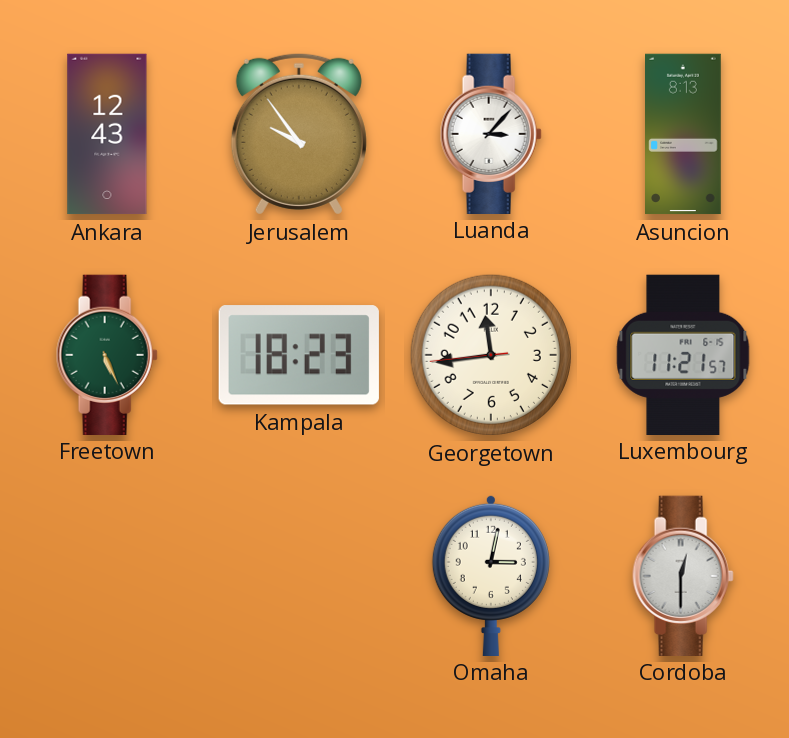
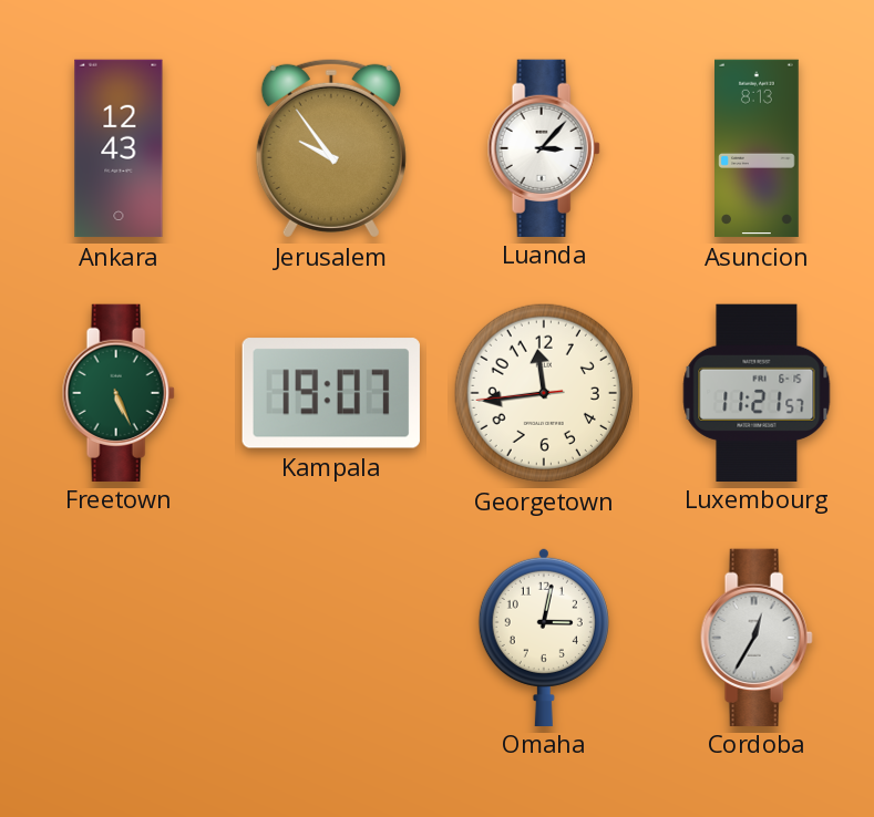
Kampala: 18:23 -> 19:07
Cordoba: 12:30 -> 12:35
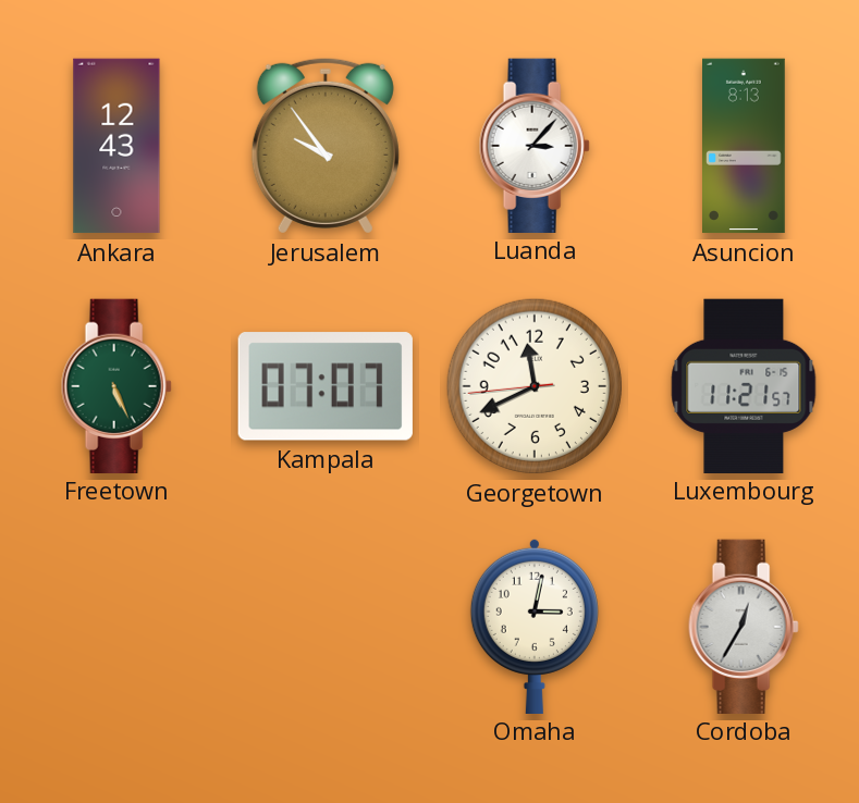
Kampala: 19:07 -> 07:07
Georgetown: 11:43 -> 11:40
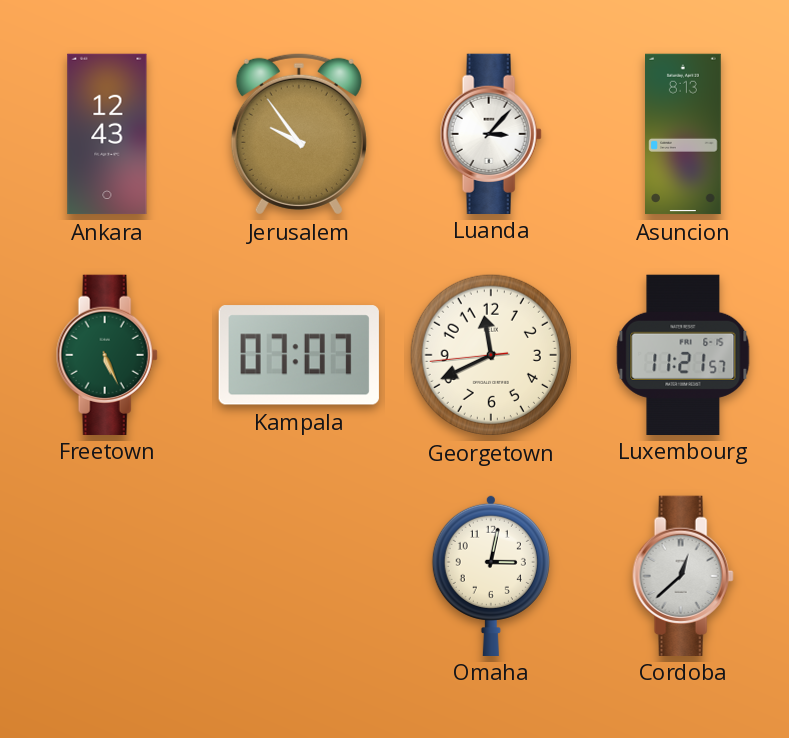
Cordoba: 12:35 -> 12:38
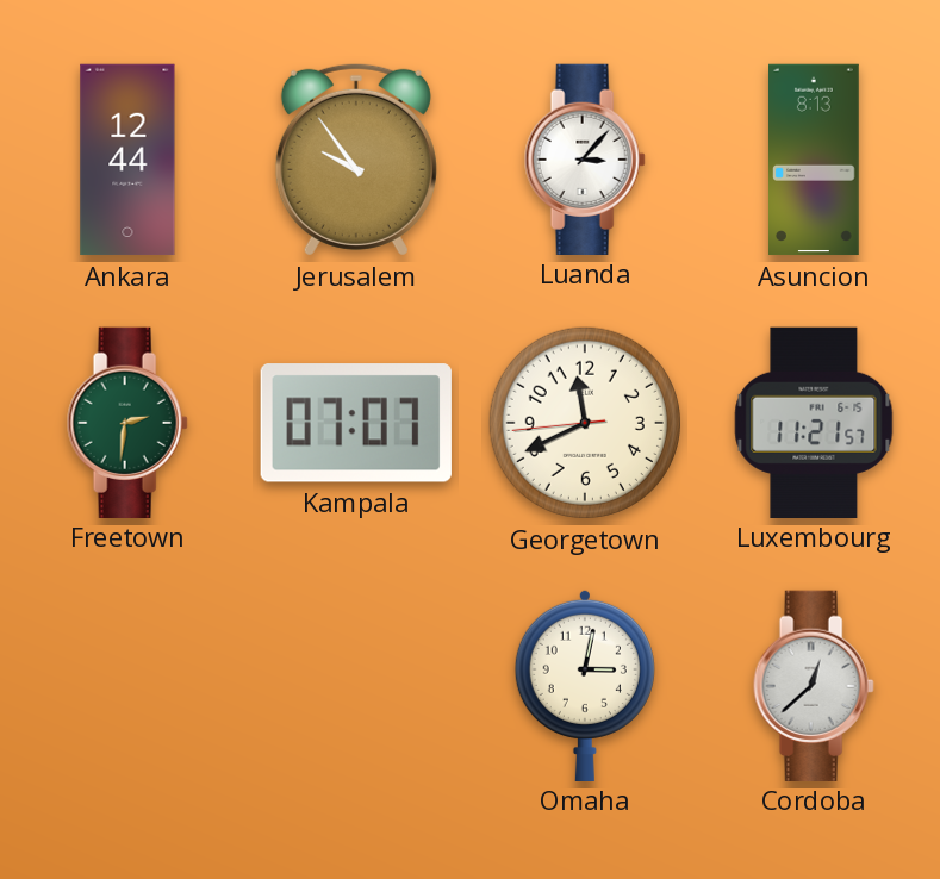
Ankara: 12:43 -> 12:44
Freetown: 5:26 -> 2:31
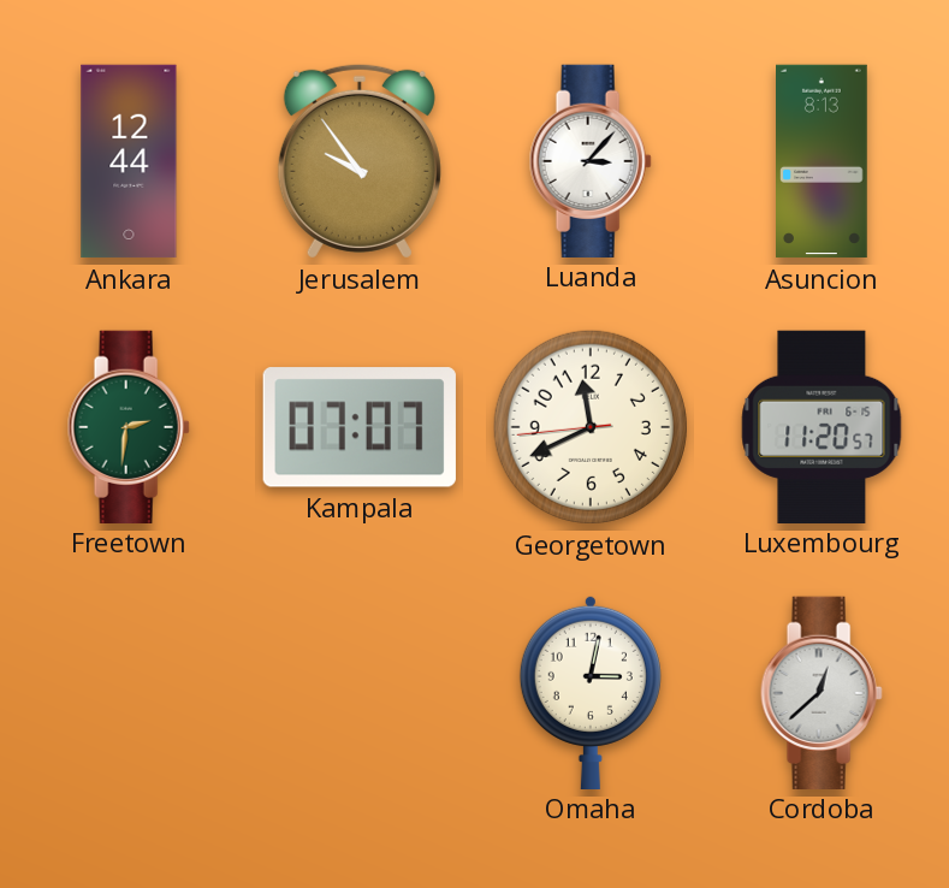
Luxembourg: 11:21 -> 11:20
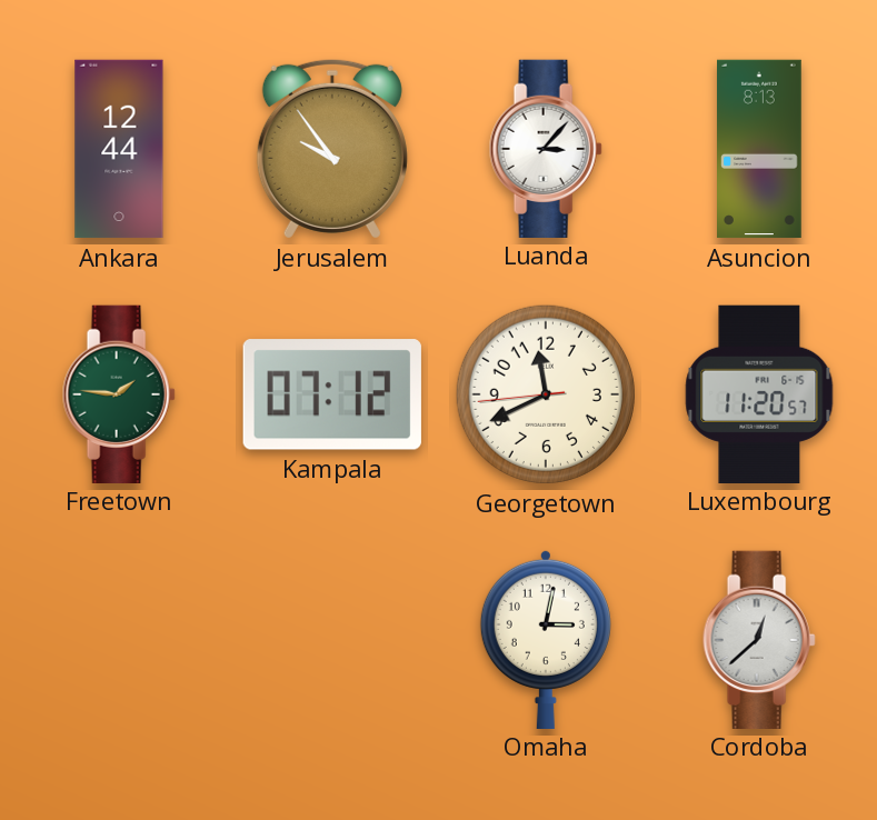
Freetown: 2:31 -> 1:46
Kampala: 07:07 -> 07:12
